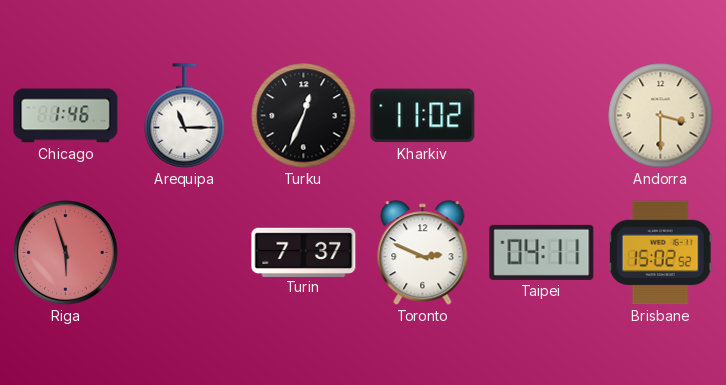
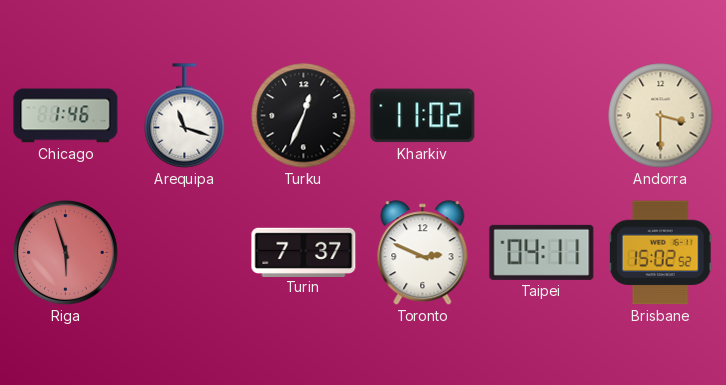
Arequipa: 11:15 -> 11:18
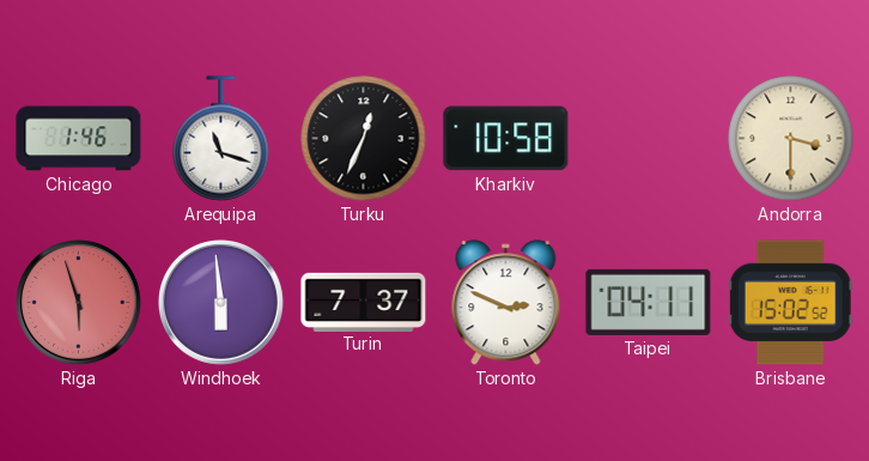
Kharkiv: 11:02 -> 10:58
Windhoek: none -> 5:59
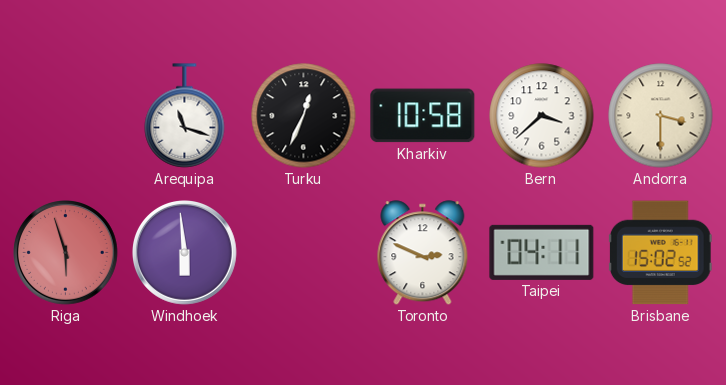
Chicago: 1:46 -> none
Bern: none -> 3:38
Turin: 7:37 -> none
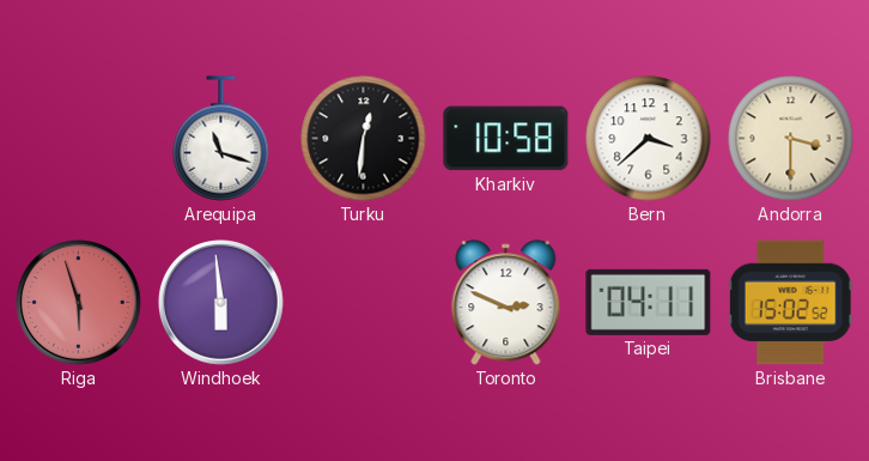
Turku: 12:34 -> 12:31
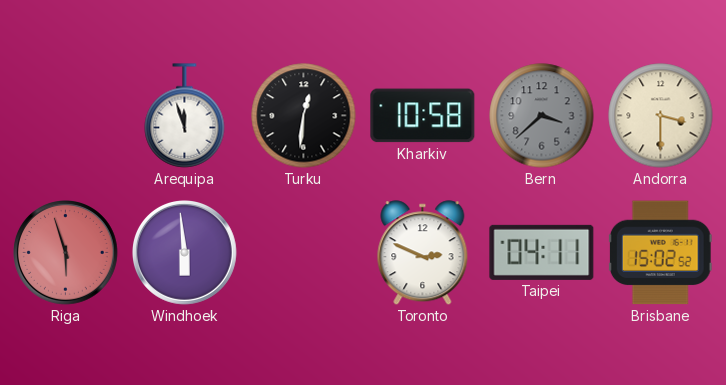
Arequipa: 11:18 -> 11:57
Bern dial: white -> grey
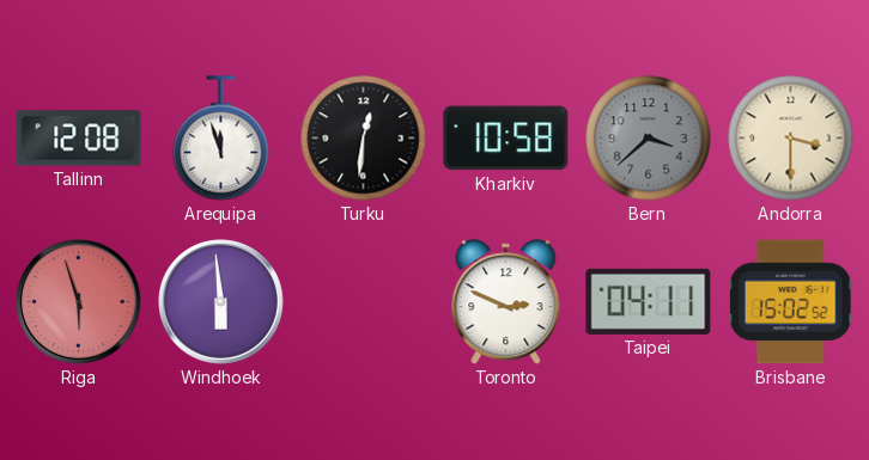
Tallinn: none -> 12:08
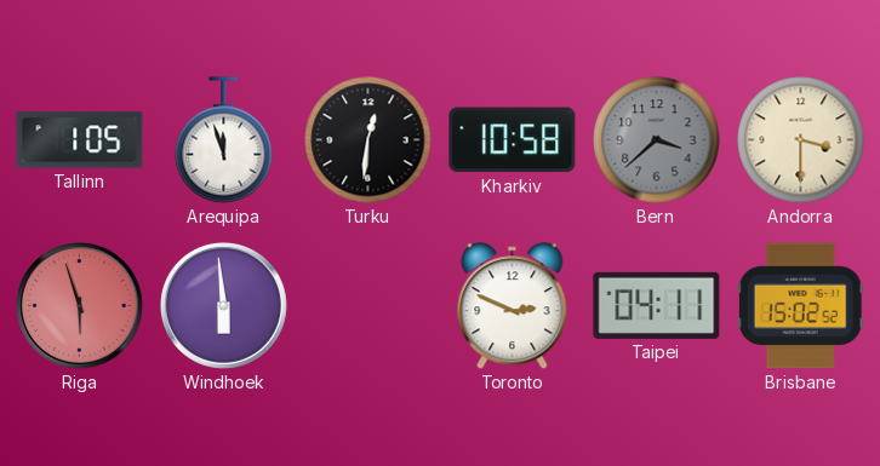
Tallinn: 12:08 -> 1:05
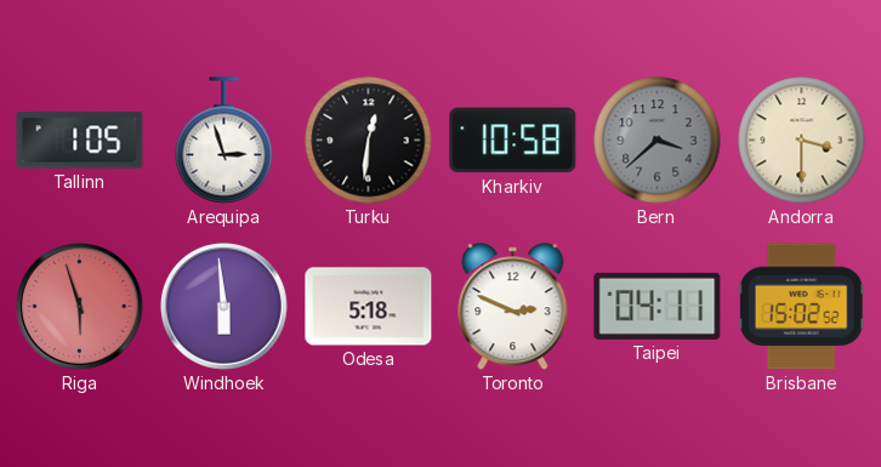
Arequipa: 11:57 -> 2:57
Odesa: none -> 5:18
